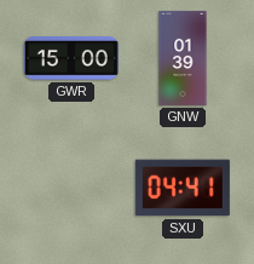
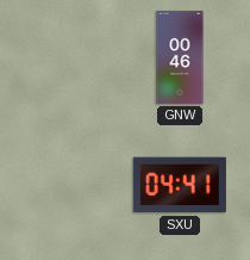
GWR: 15:00 -> none
GNW: 01:39 -> 00:46
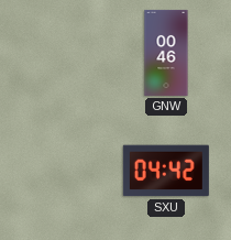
SXU: 04:41 -> 04:42
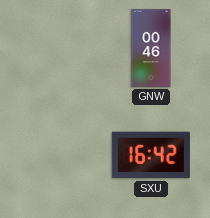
SXU: 04:42 -> 16:42
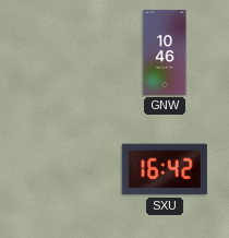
GNW: 00:46 -> 10:46
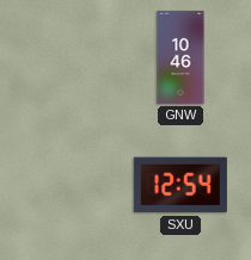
SXU: 16:42 -> 12:54
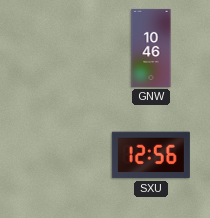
SXU: 12:54 -> 12:56
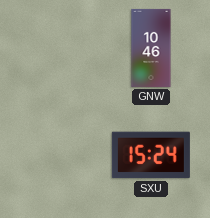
SXU: 12:56 -> 15:24
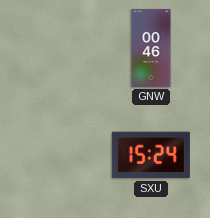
GNW: 10:46 -> 00:46
